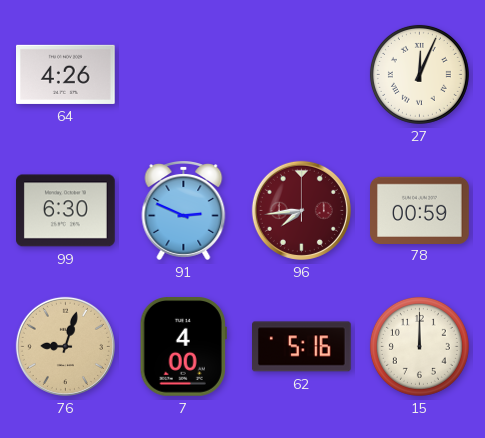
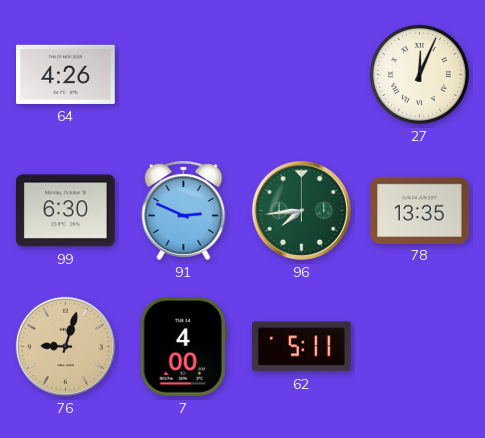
96 dial: burgundy -> green
78: 00:59 -> 13:35
62: 5:16 -> 5:11
15: 12:00 -> none
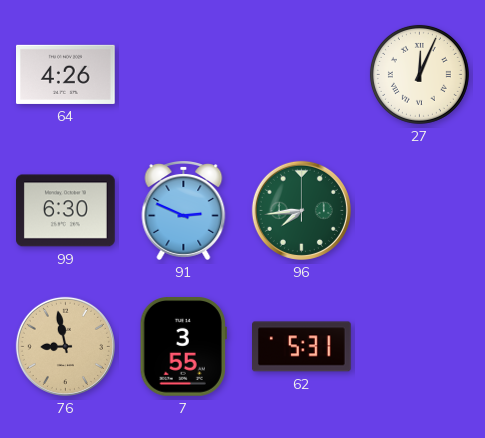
78: 13:35 -> none
76: 9:03 -> 8:58
7: 4:00 -> 3:55
62: 5:11 -> 5:31
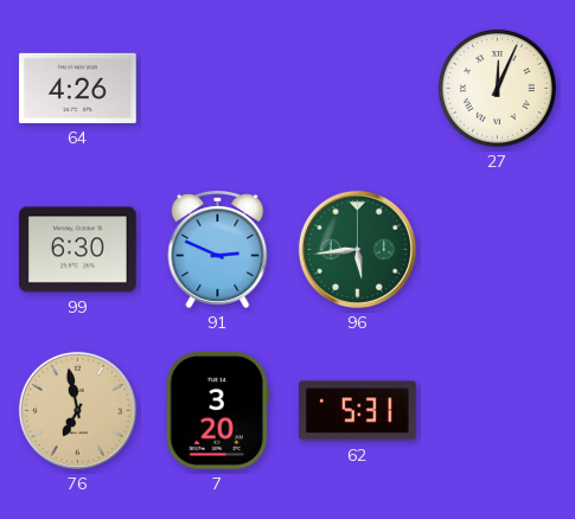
96: 7:44 -> 5:44
76: 8:58 -> 6:58
7: 3:55 -> 3:20
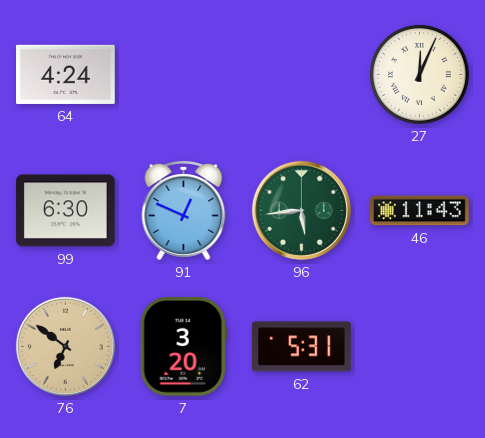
64: 4:26 -> 4:24
91: 2:49 -> 12:49
46: none -> 11:43
76: 6:58 -> 6:51
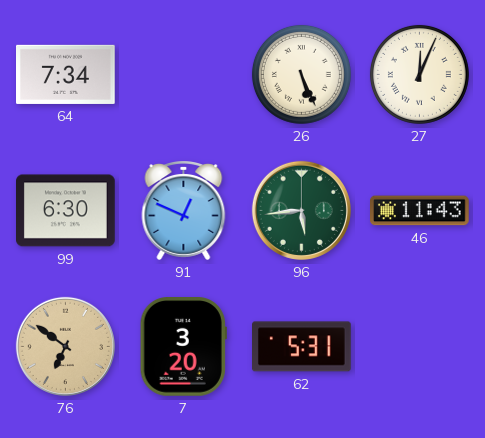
64: 4:24 -> 7:34
26: none -> 5:26
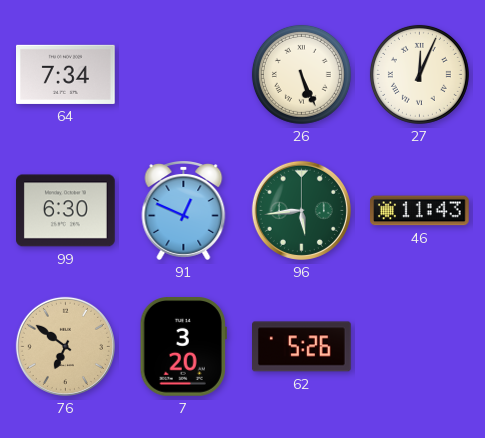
62: 5:31 -> 5:26
